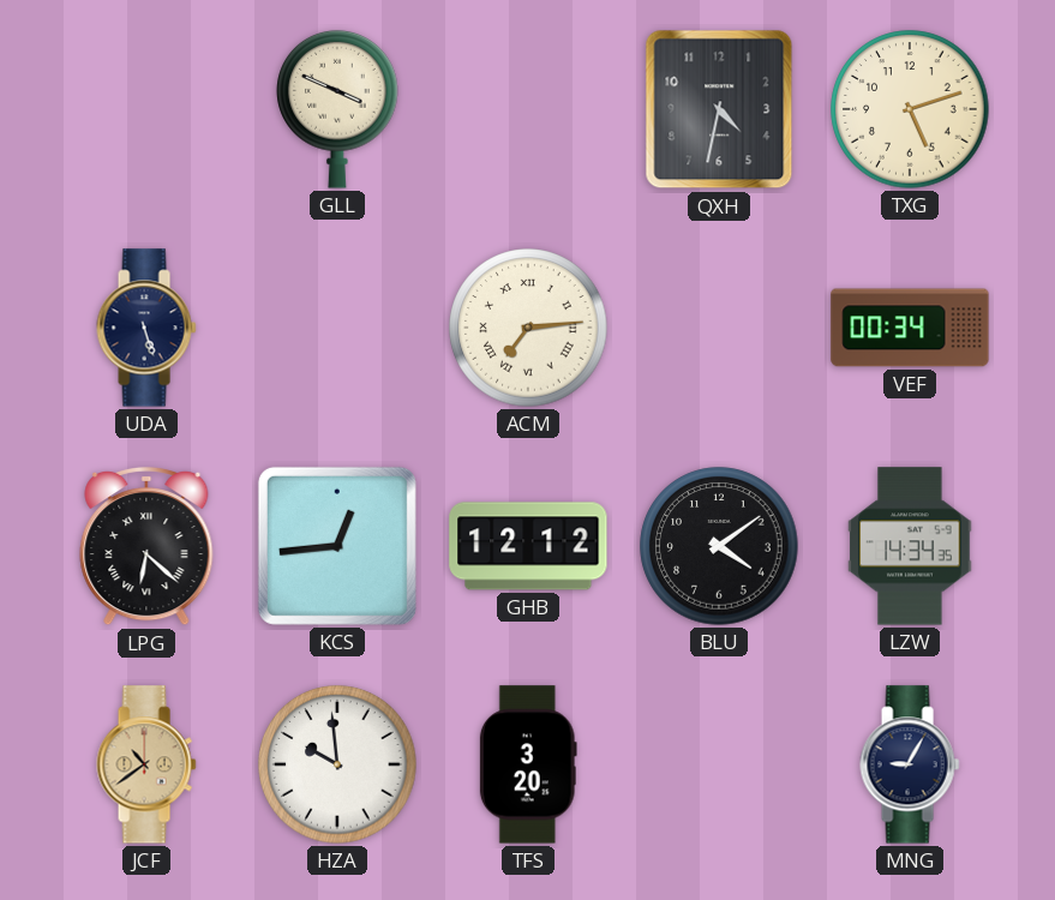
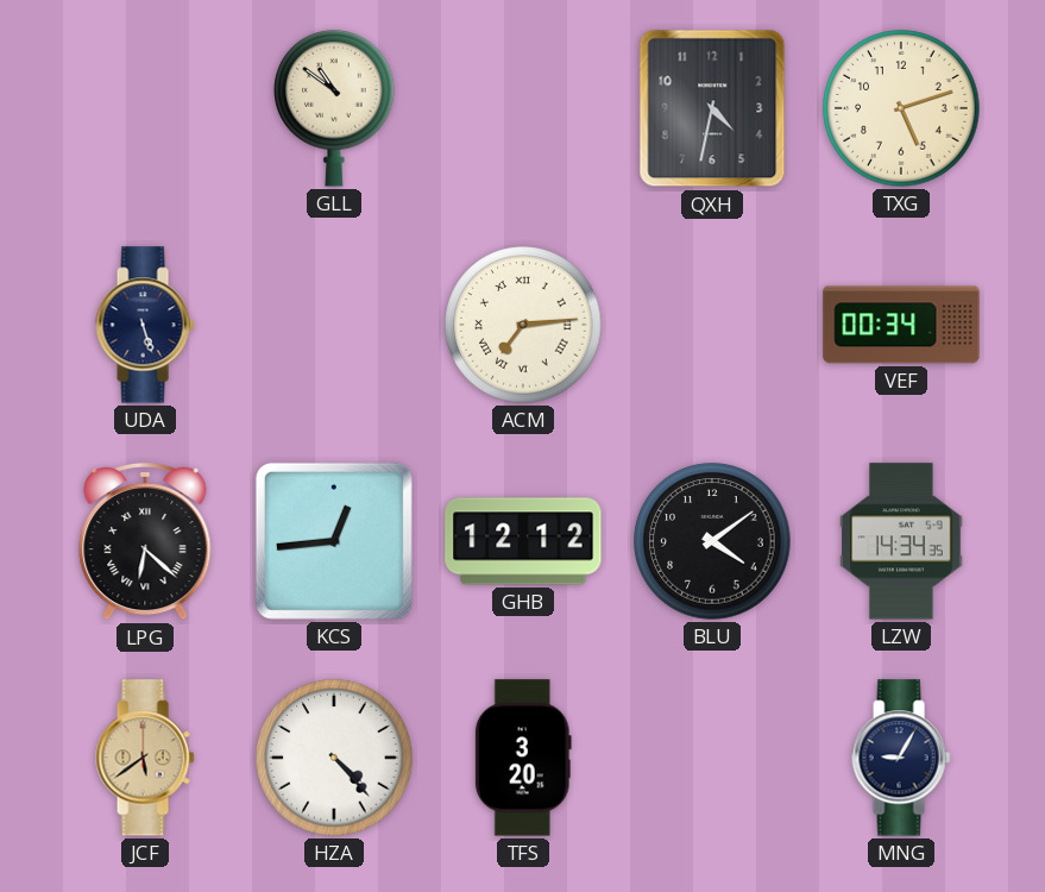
GLL: 3:49 -> 10:51
JCF: 10:39 -> 5:39
HZA: 9:59 -> 4:23
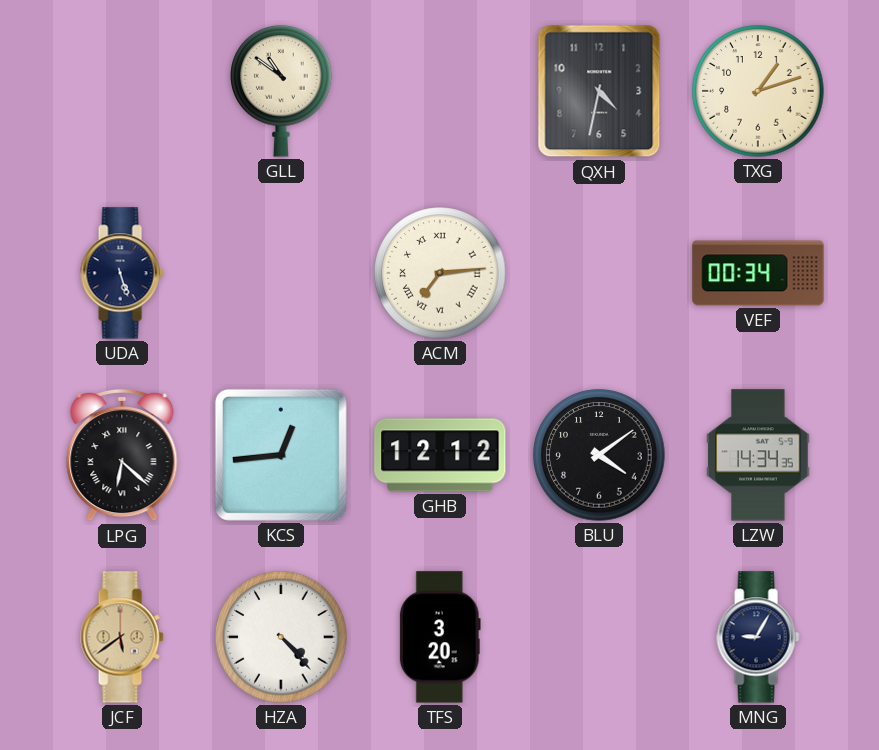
TXG: 5:12 -> 1:12
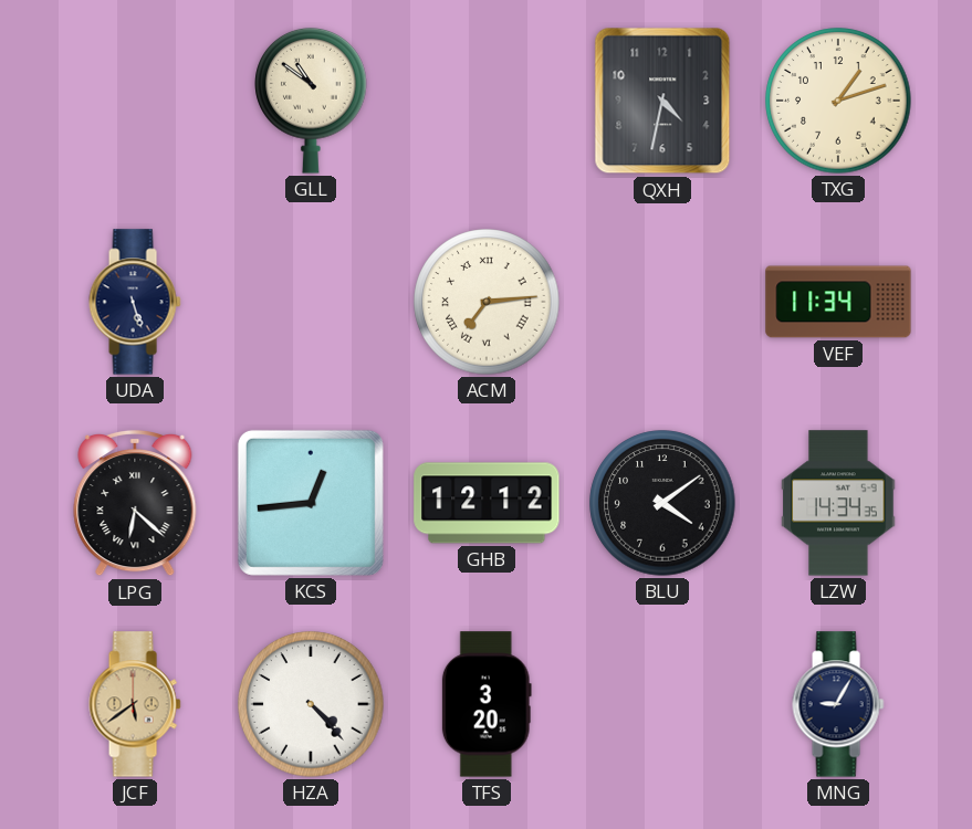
VEF: 00:34 -> 11:34
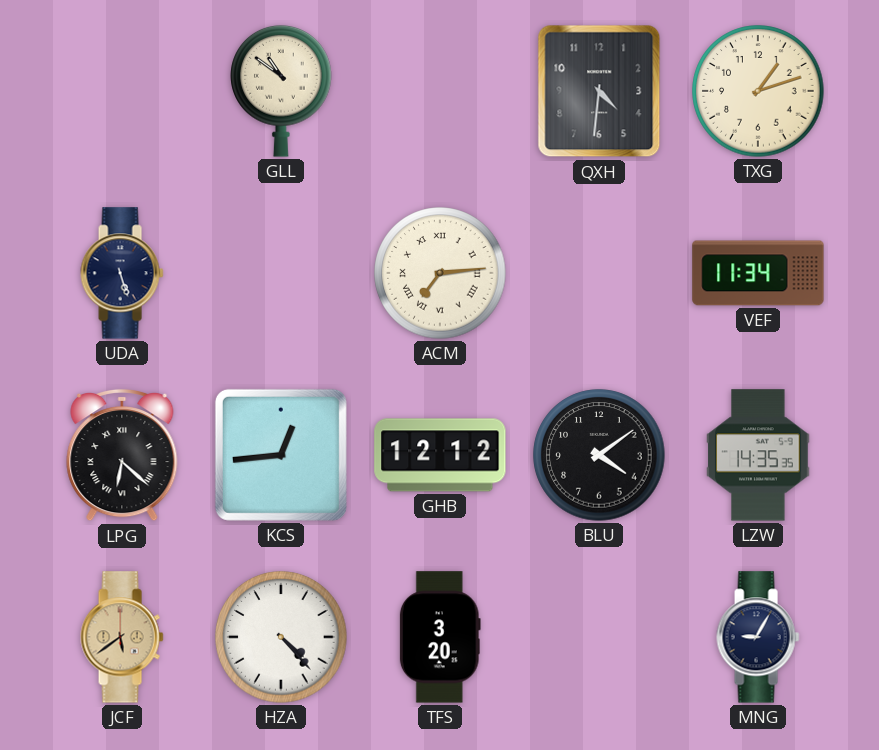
QXH: 4:32 -> 4:31
LZW: 14:34 -> 14:35
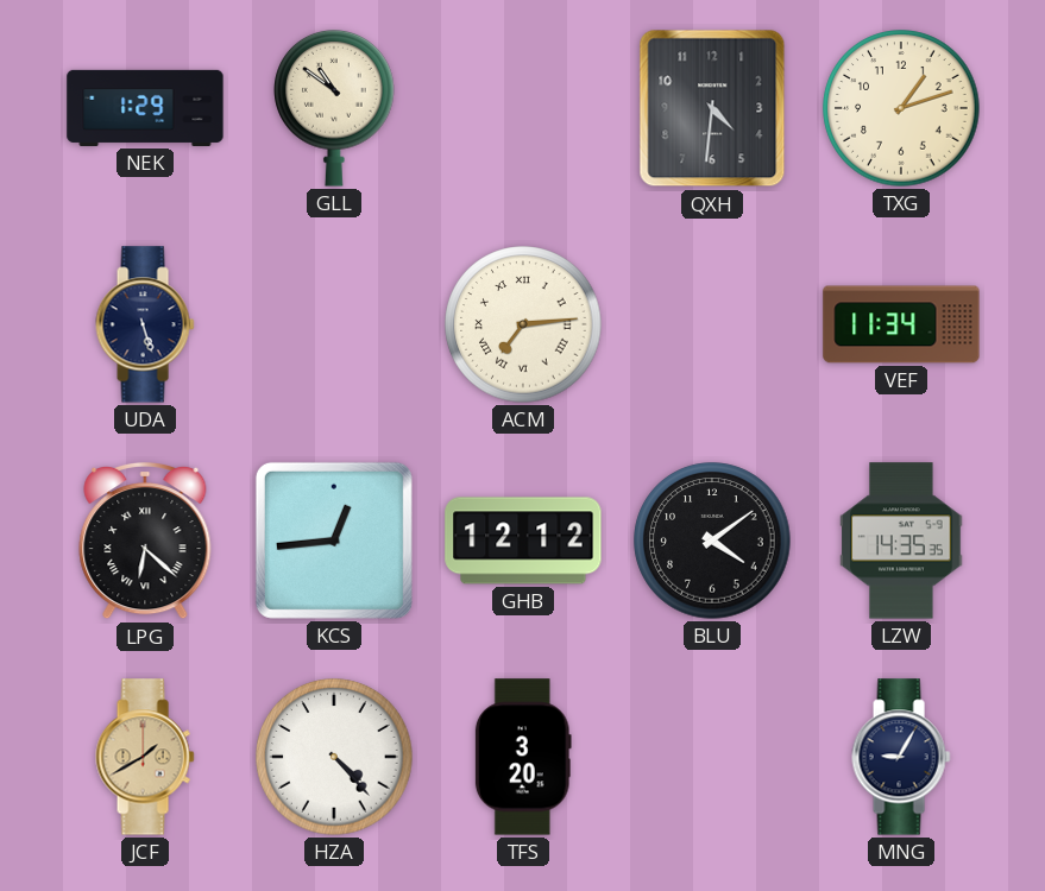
NEK: none -> 1:29
JCF: 5:39 -> 1:40
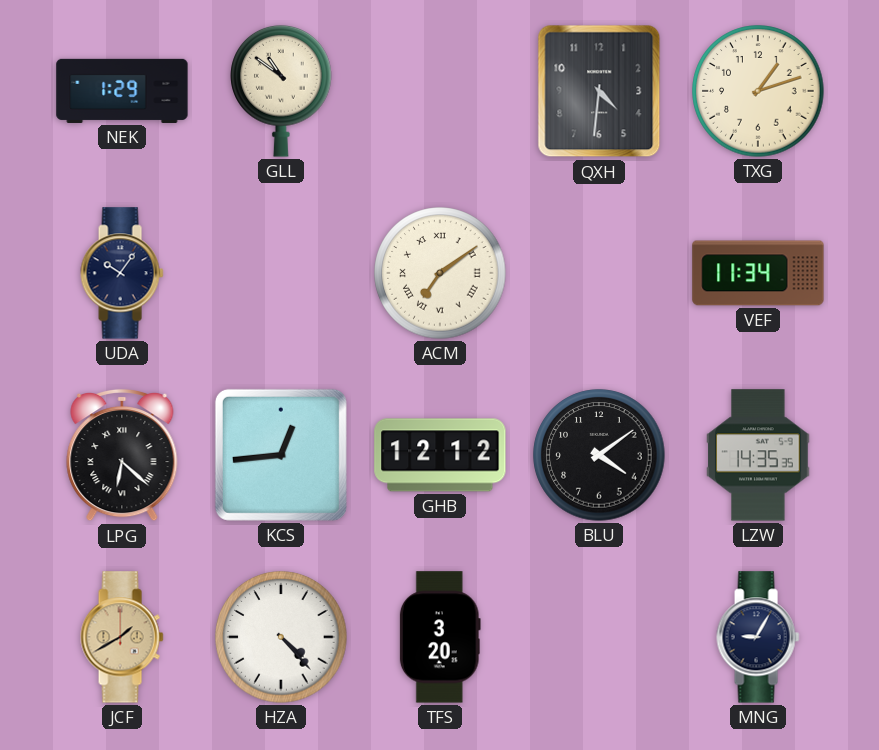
UDA: 5:27 -> 10:06
ACM: 7:14 -> 7:09
